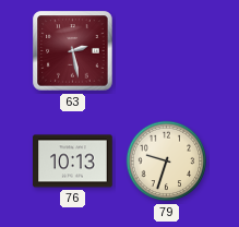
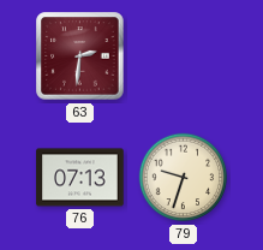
63: 2:28 -> 2:31
76: 10:13 -> 07:13
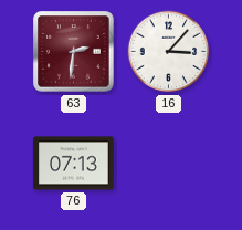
16: none -> 3:07
79: 9:33 -> none
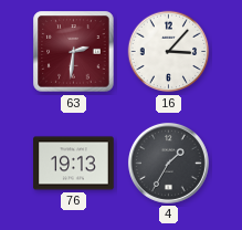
76: 07:13 -> 19:13
4: none -> 1:35
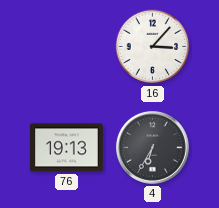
63: 2:31 -> none
4: 1:35 -> 6:35
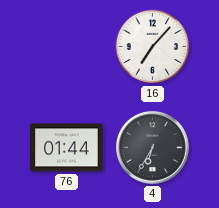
16: 3:07 -> 7:07
76: 19:13 -> 01:44
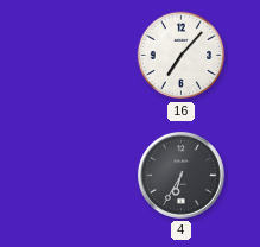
76: 01:44 -> none
